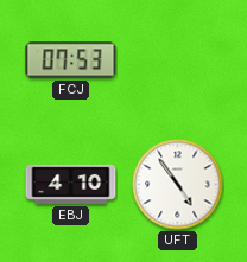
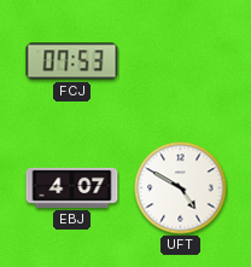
EBJ: 4:10 -> 4:07
UFT: 4:54 -> 4:50
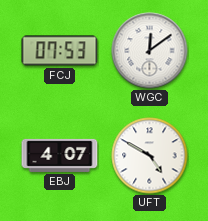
WGC: none -> 12:09
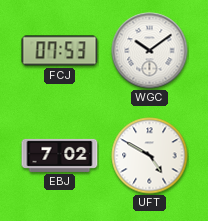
WGC: 12:09 -> 10:09
EBJ: 4:07 -> 7:02
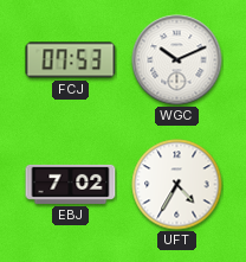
WGC: 10:09 -> 10:11
UFT: 4:50 -> 4:35
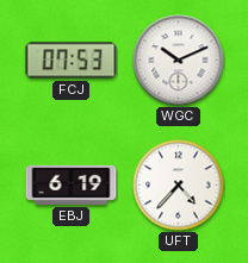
EBJ: 7:02 -> 6:19
UFT: 4:35 -> 4:37
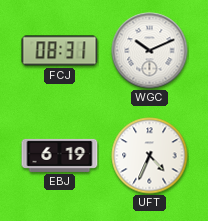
FCJ: 07:53 -> 08:31
UFT: 4:37 -> 4:34
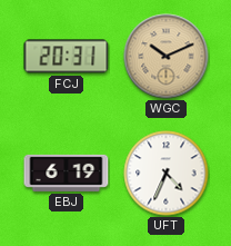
FCJ: 08:31 -> 20:31
WGC dial: white -> champagne
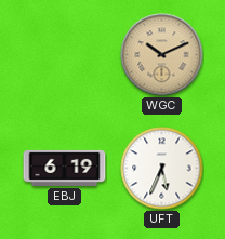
FCJ: 20:31 -> none
UFT: 4:34 -> 5:34
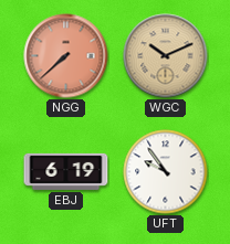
NGG: none -> 7:38
UFT: 5:34 -> 9:54
